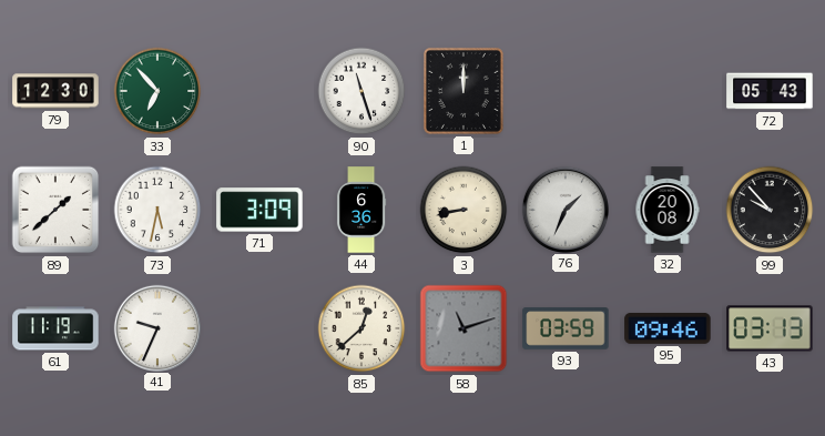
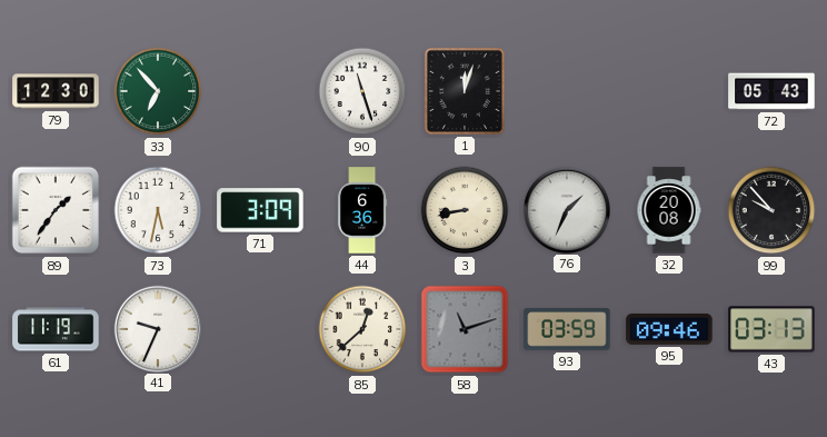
1: 12:00 -> 12:03
89: 1:38 -> 1:36
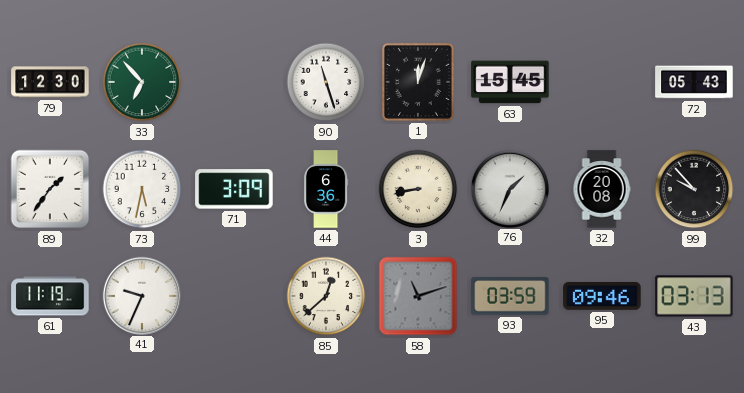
63: none -> 15:45
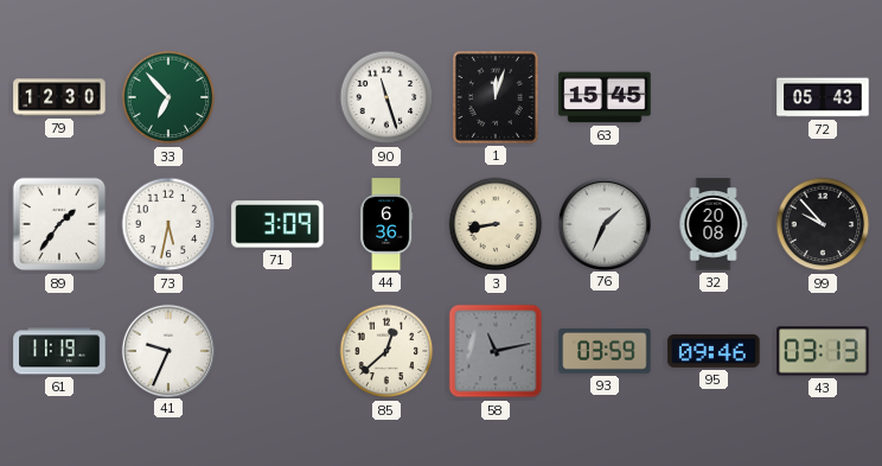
58: 11:12 -> 11:13
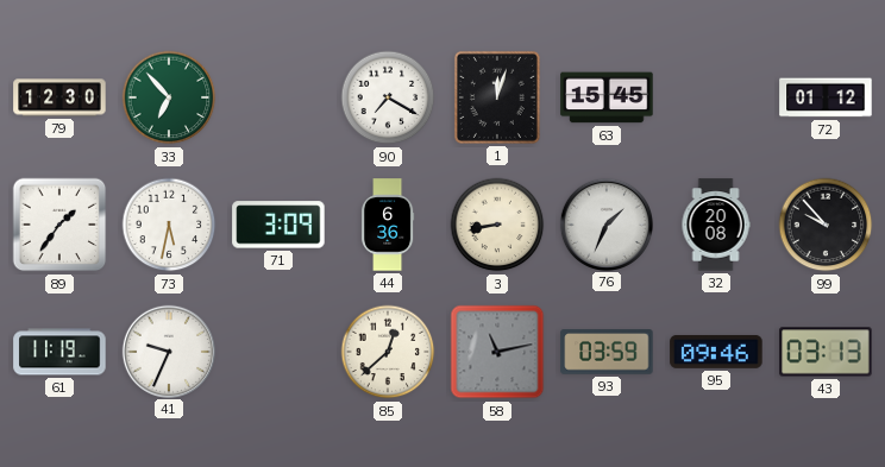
90: 11:27 -> 7:20
72: 05:43 -> 01:12
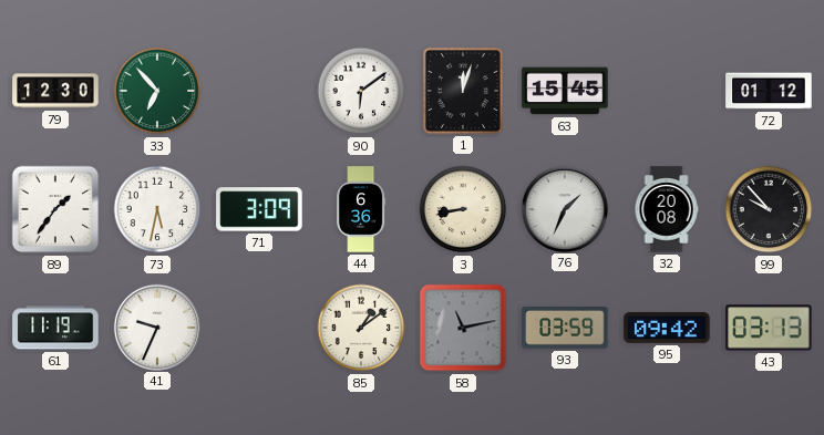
90: 7:20 -> 6:09
85: 12:38 -> 1:09
95: 09:46 -> 09:42
